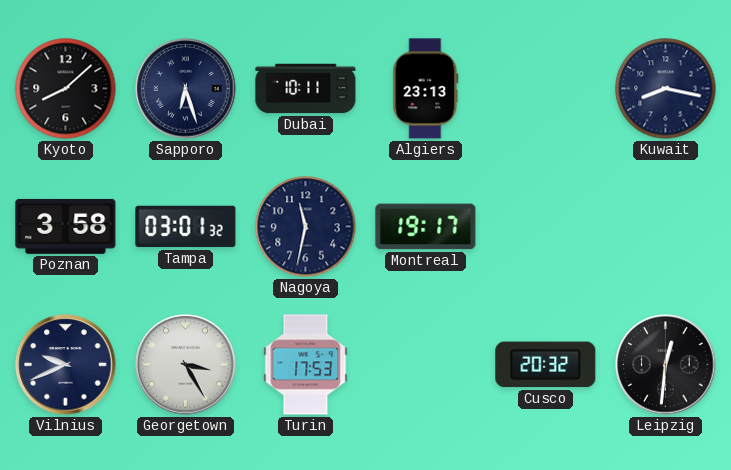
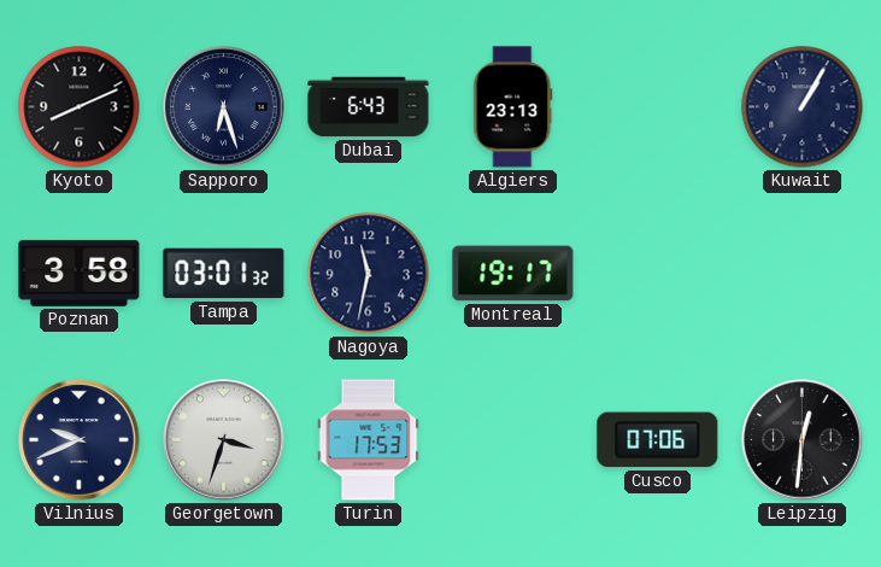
Kyoto: 8:08 -> 8:11
Dubai: 10:11 -> 6:43
Kuwait: 8:17 -> 1:05
Georgetown: 3:25 -> 3:33
Cusco: 20:32 -> 07:06
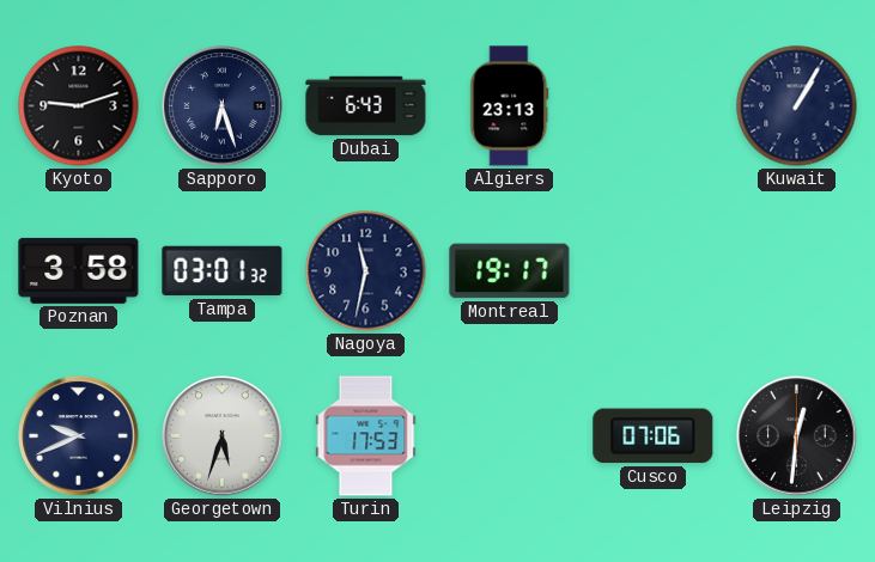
Kyoto: 8:11 -> 9:12
Georgetown: 3:33 -> 5:33
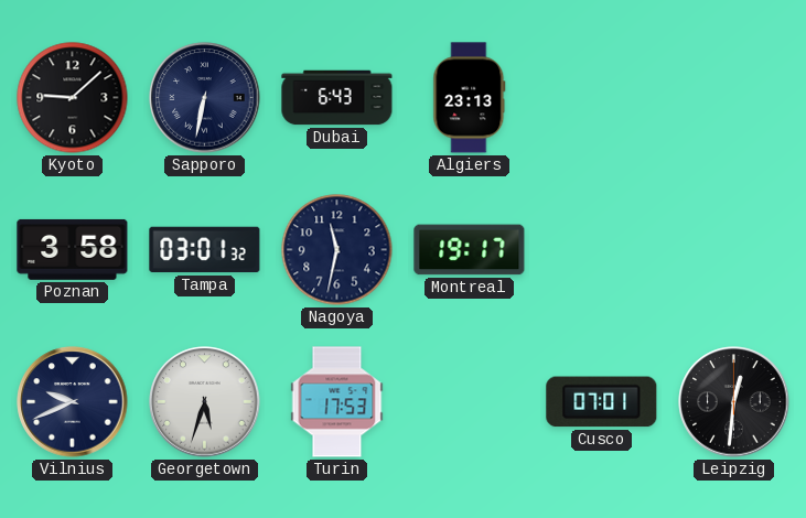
Kyoto: 9:12 -> 9:08
Sapporo: 6:27 -> 6:32
Kuwait: 1:05 -> none
Cusco: 07:06 -> 07:01
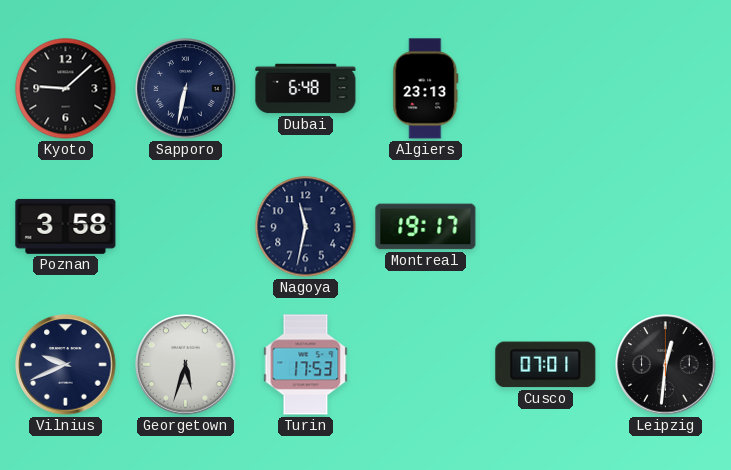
Dubai: 6:43 -> 6:48
Tampa: 03:01 -> none
